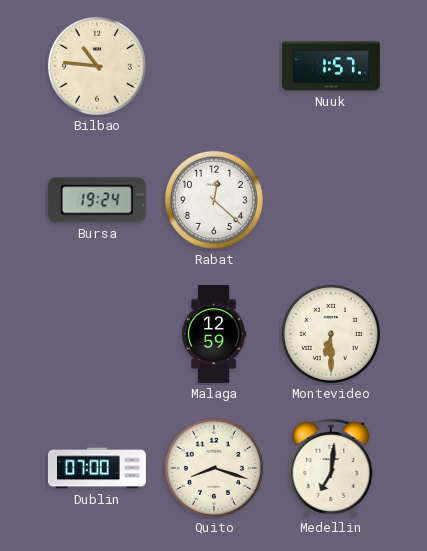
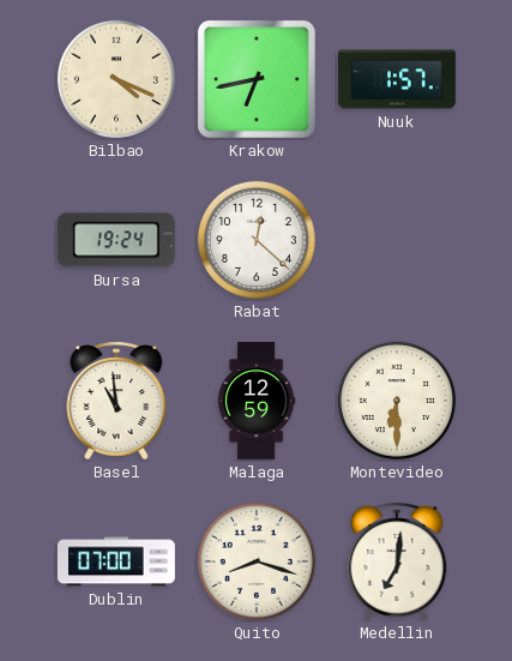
Bilbao: 10:46 -> 4:19
Krakow: none -> 6:43
Basel: none -> 10:59
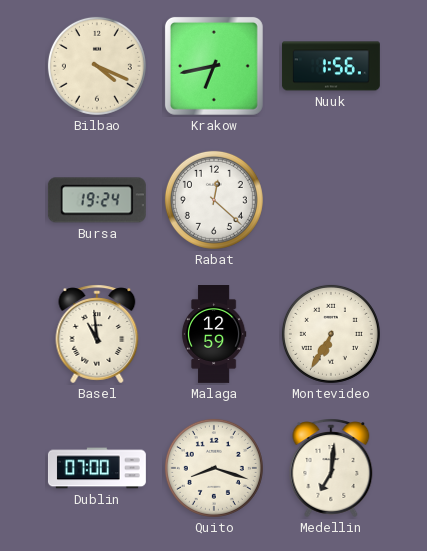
Nuuk: 1:57 -> 1:56
Montevideo: 6:30 -> 6:35
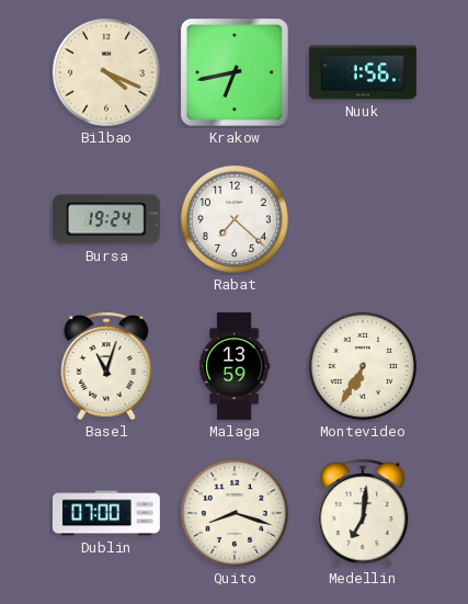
Rabat: 12:22 -> 7:22
Basel: 10:59 -> 11:03
Malaga: 12:59 -> 13:59
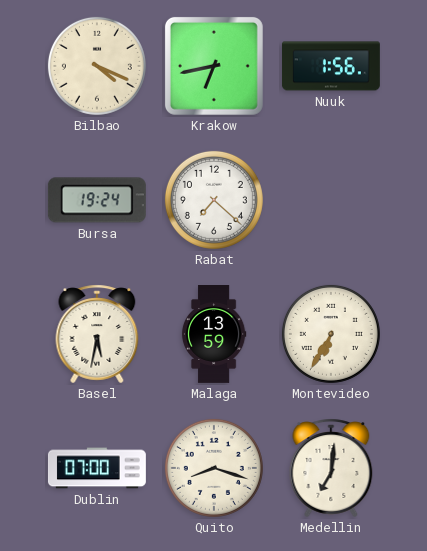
Basel: 11:03 -> 5:32
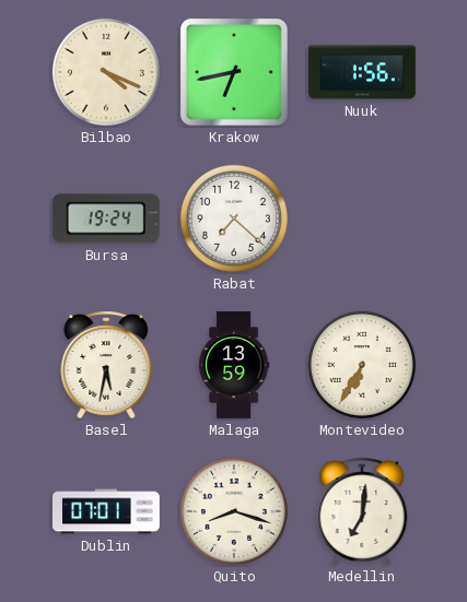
Dublin: 07:00 -> 07:01
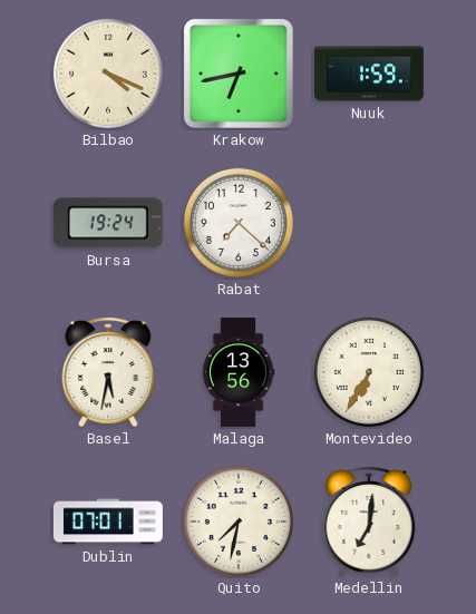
Nuuk: 1:56 -> 1:59
Malaga: 13:59 -> 13:56
Quito: 8:18 -> 7:32
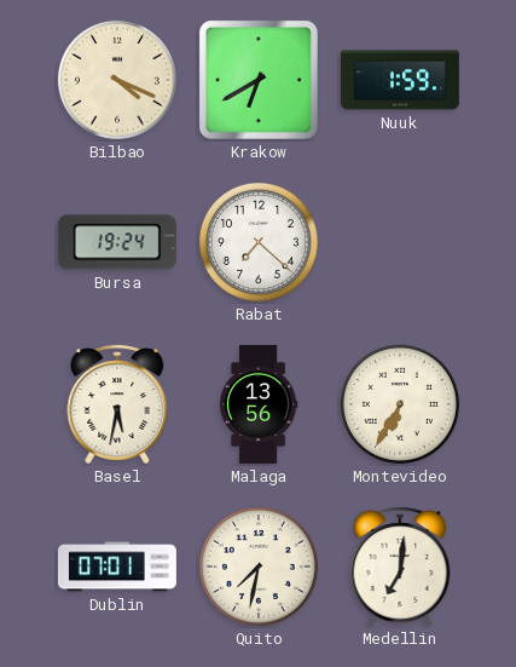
Krakow: 6:43 -> 6:40
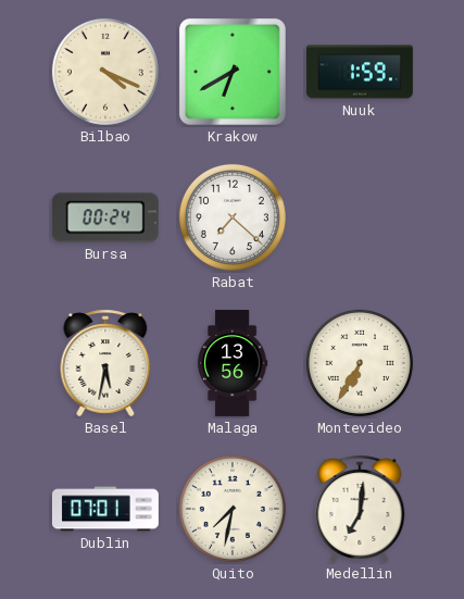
Bursa: 19:24 -> 00:24
